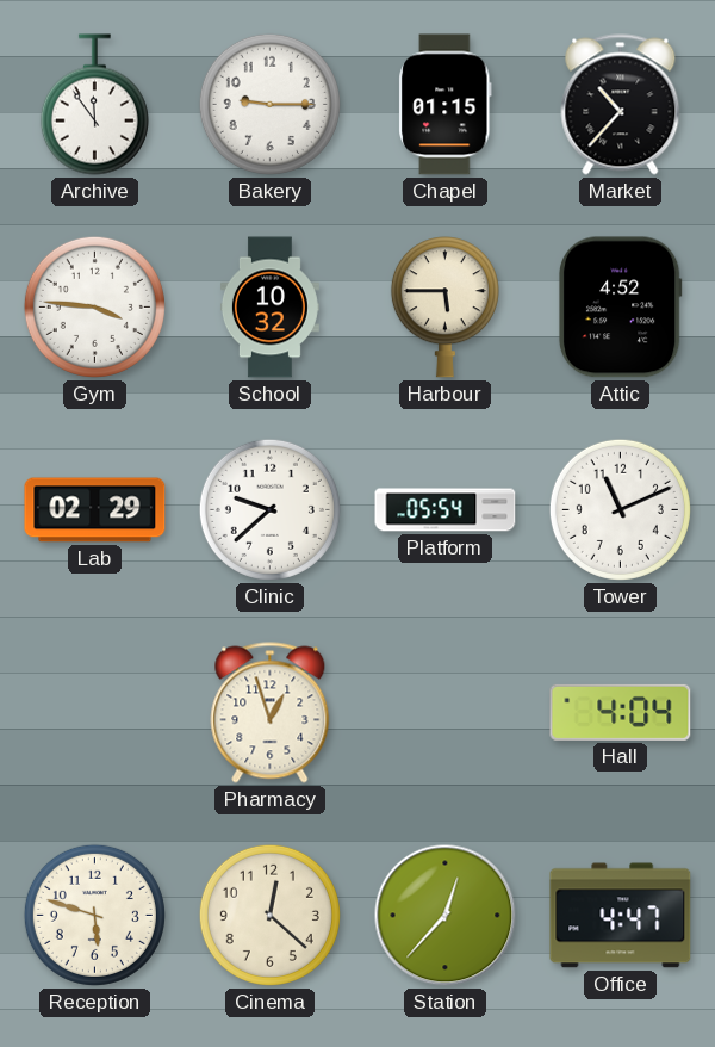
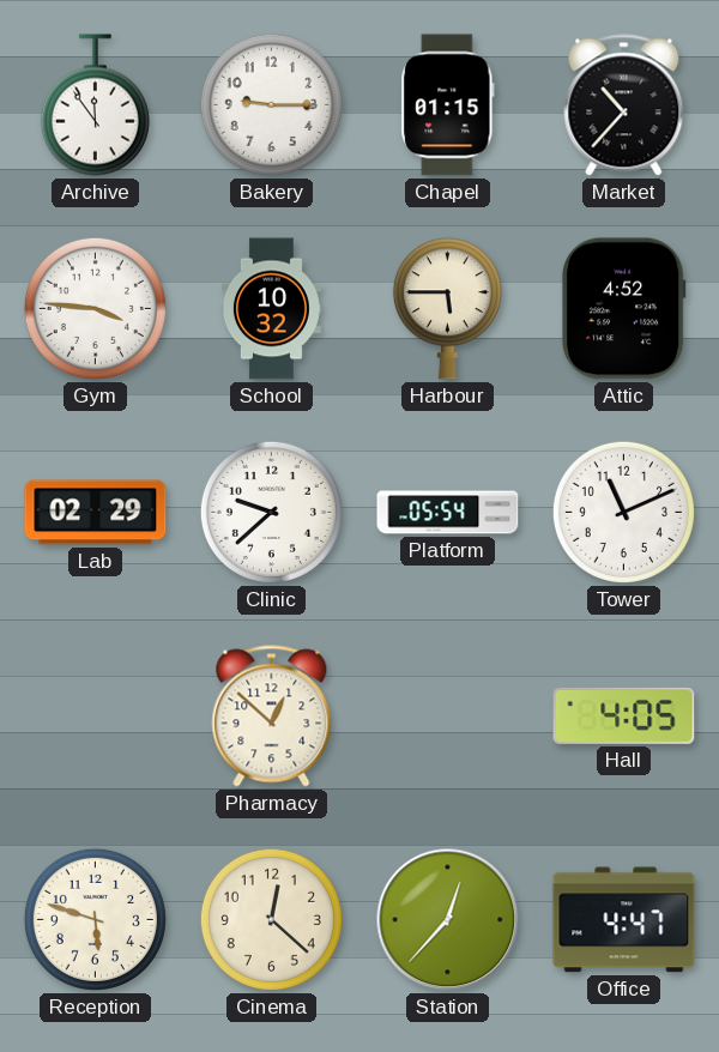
Pharmacy: 12:57 -> 12:52
Hall: 4:04 -> 4:05
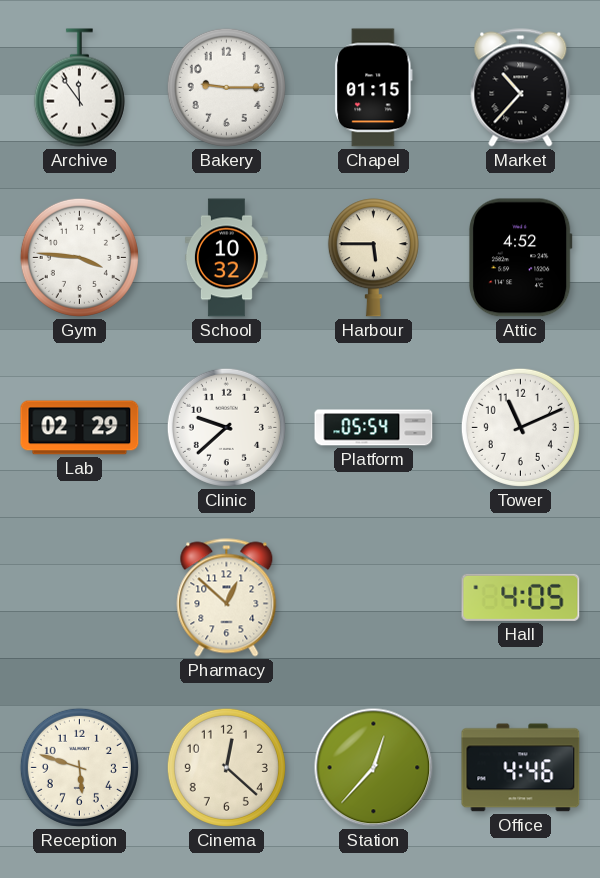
Office: 4:47 -> 4:46
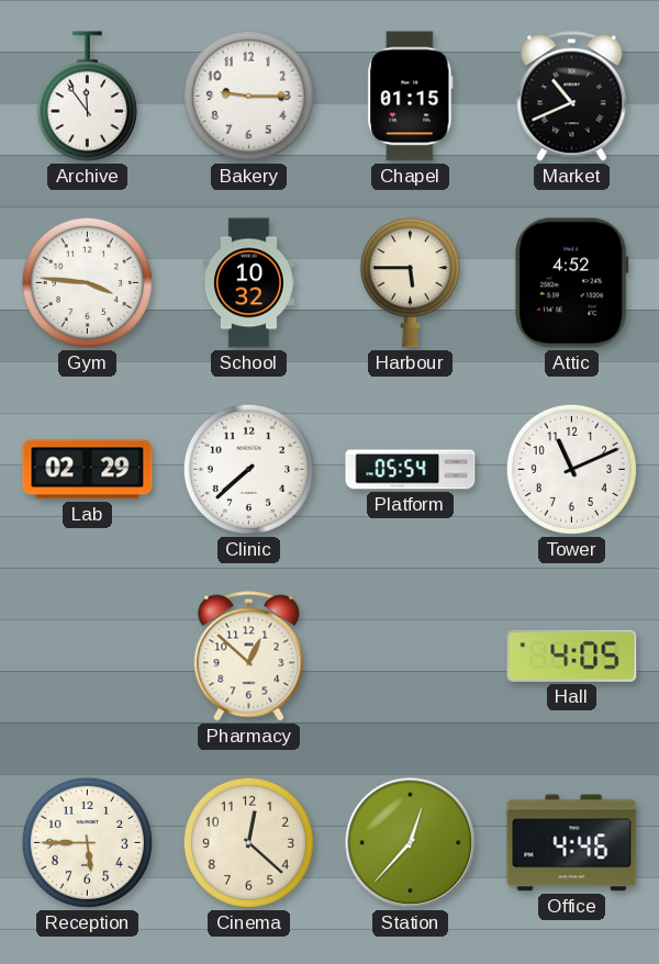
Market: 10:37 -> 10:41
Clinic: 9:38 -> 7:38
Reception: 5:48 -> 5:45
